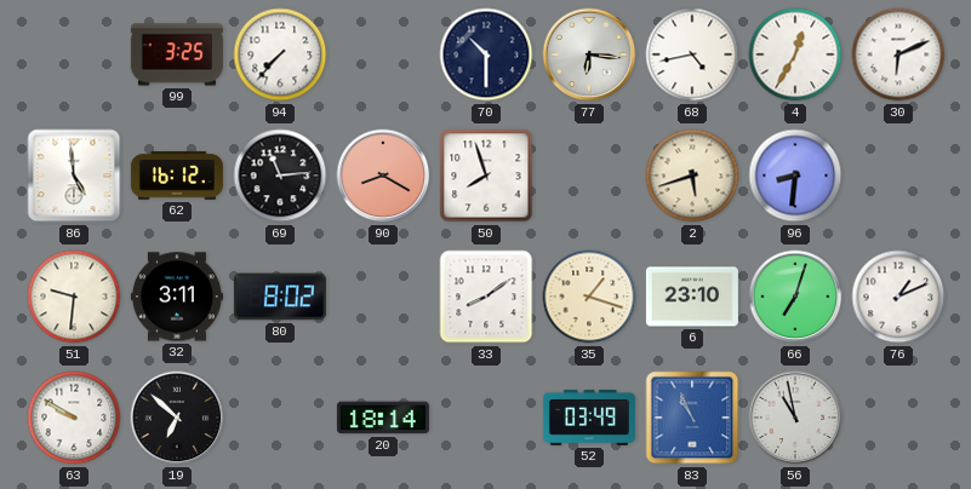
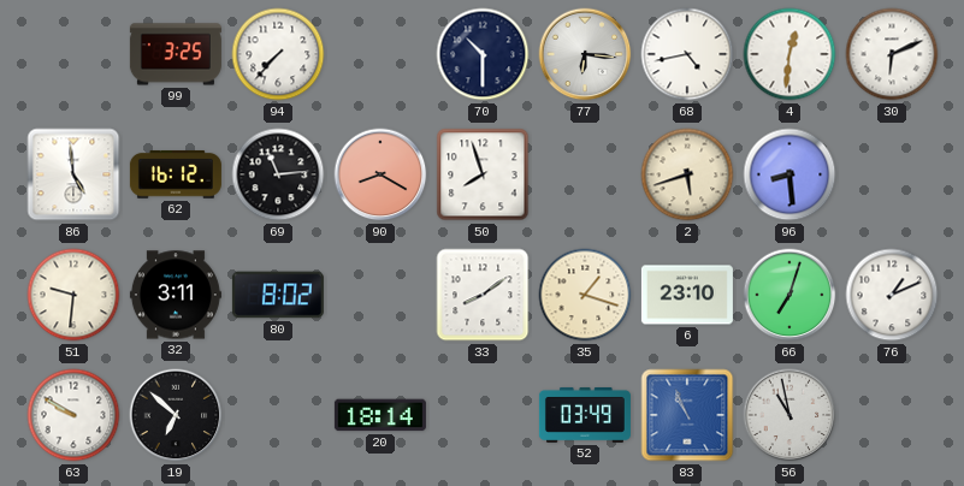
4: 12:35 -> 12:31
96: 8:31 -> 8:29
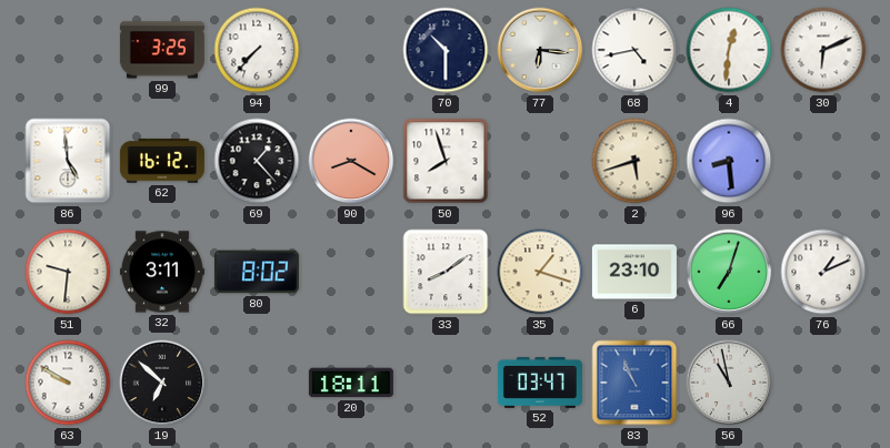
69: 11:14 -> 1:23
20: 18:14 -> 18:11
52: 03:49 -> 03:47
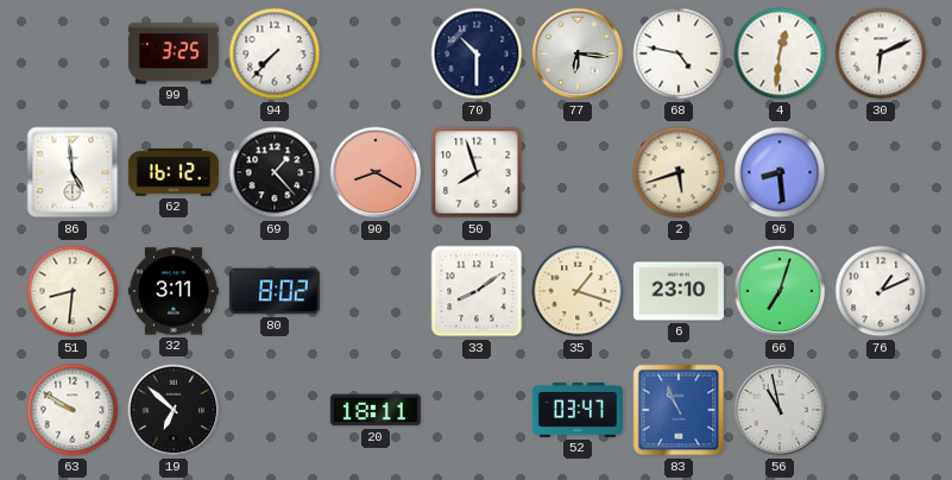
68: 4:43 -> 4:47
51: 9:31 -> 8:31
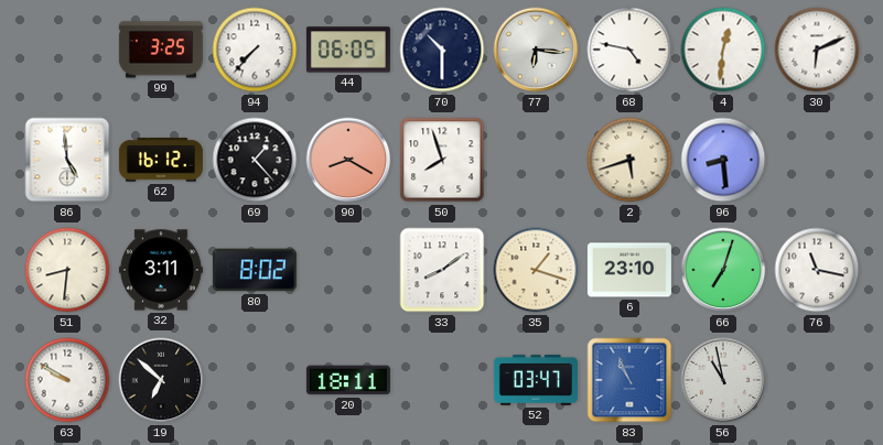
44: none -> 06:05
76: 1:11 -> 11:17
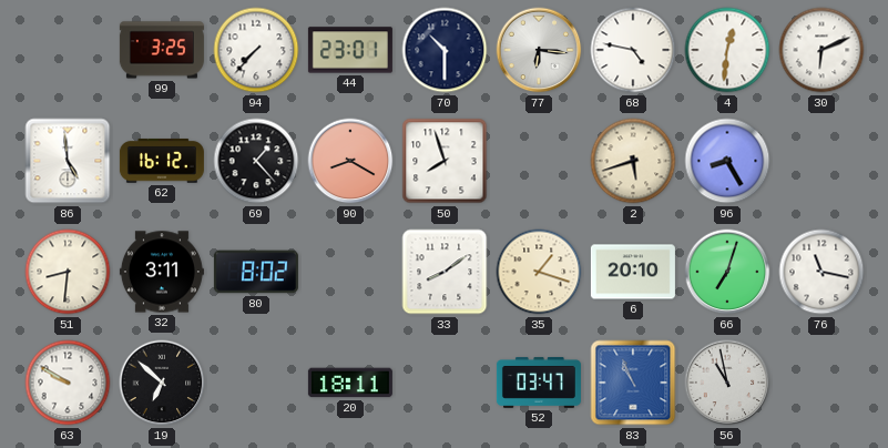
44: 06:05 -> 23:01
96: 8:29 -> 8:25
6: 23:10 -> 20:10
